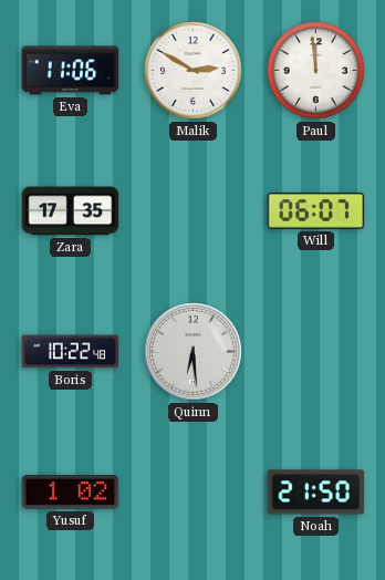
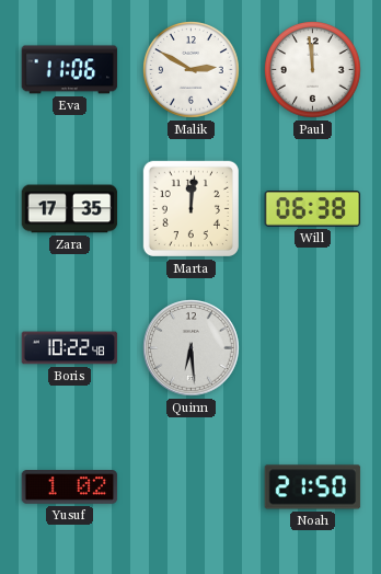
Marta: none -> 12:01
Will: 06:07 -> 06:38
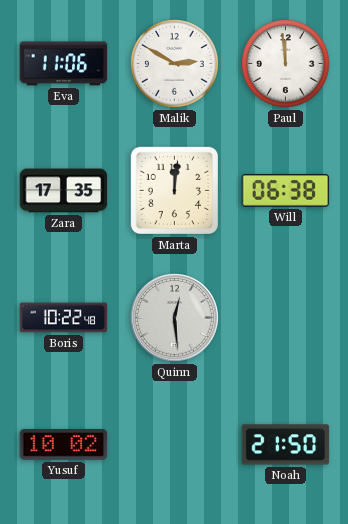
Quinn: 6:29 -> 12:29
Yusuf: 1:02 -> 10:02
